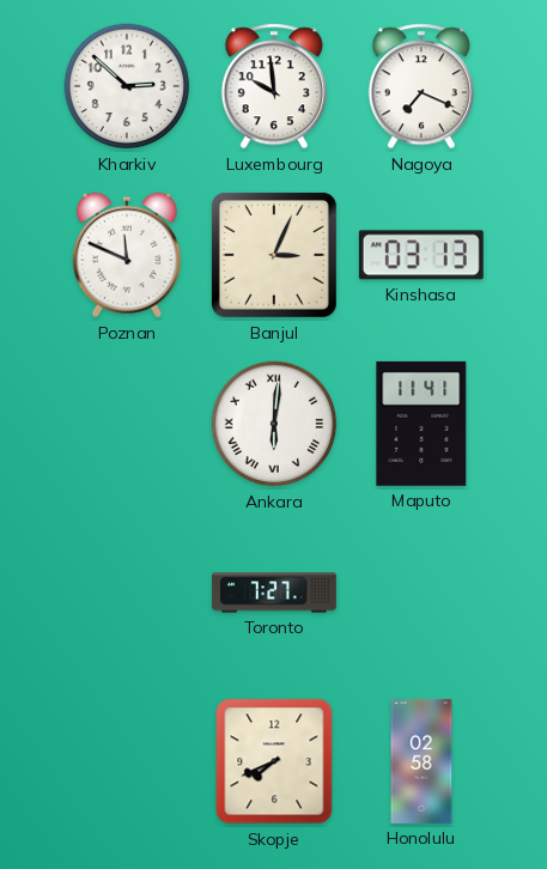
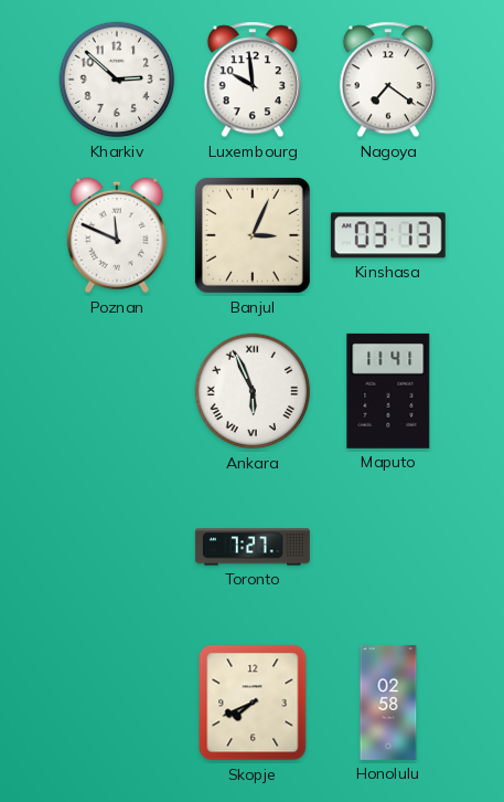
Nagoya: 7:19 -> 7:21
Ankara: 6:01 -> 5:56
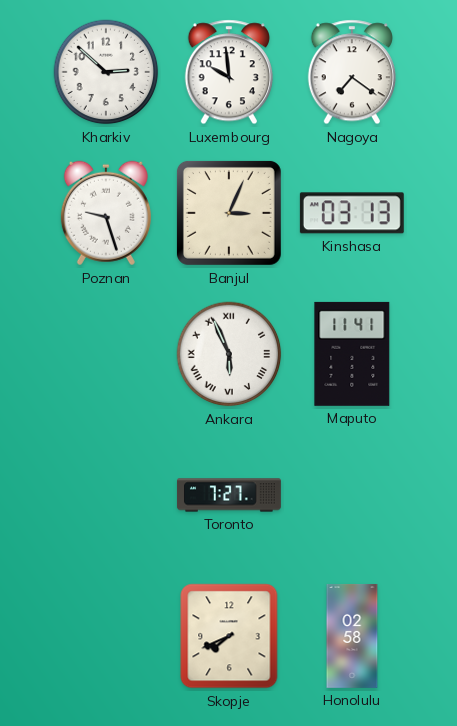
Poznan: 11:49 -> 9:27
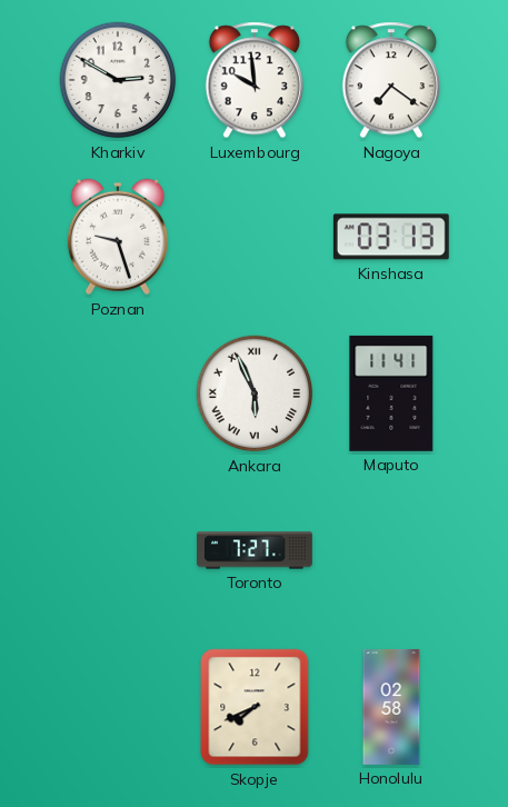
Kharkiv: 2:52 -> 2:50
Banjul: 3:04 -> none
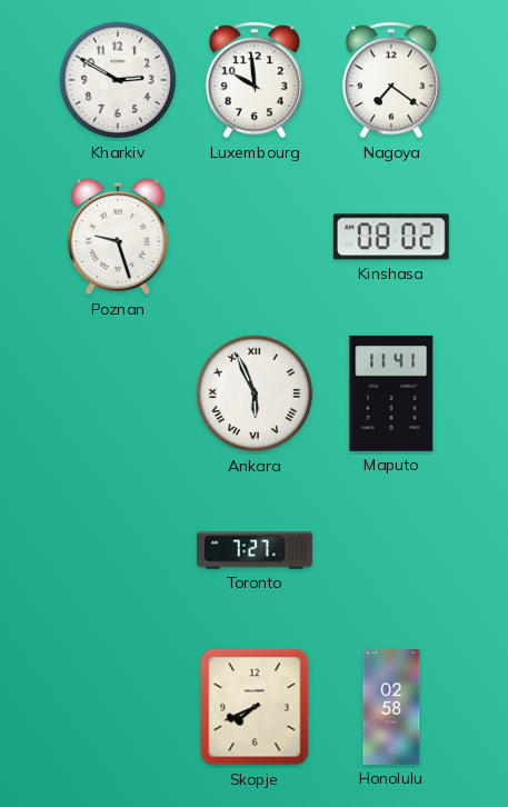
Kinshasa: 03:13 -> 08:02
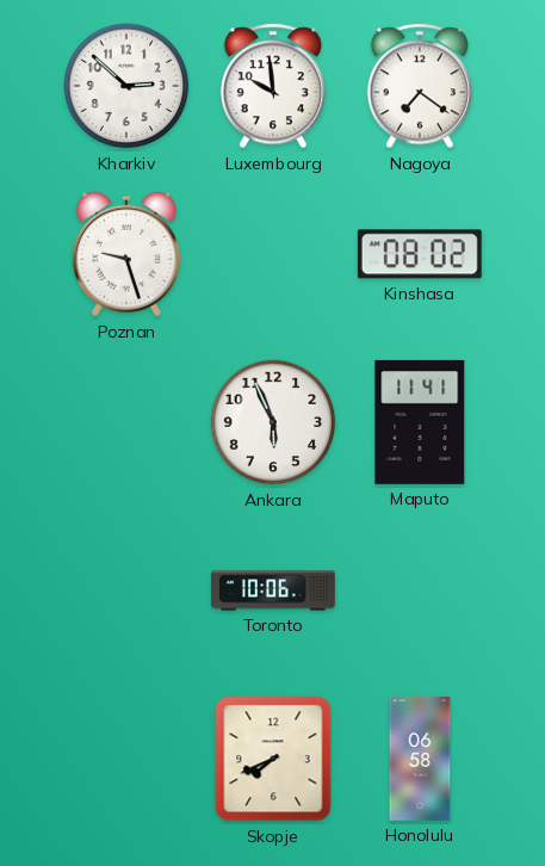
Kharkiv: 2:50 -> 2:52
Ankara numerals: Roman -> Arabic
Toronto: 7:27 -> 10:06
Honolulu: 02:58 -> 06:58
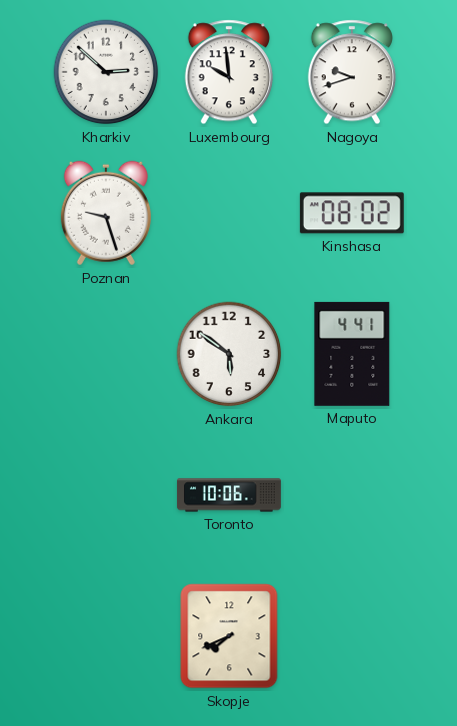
Nagoya: 7:21 -> 9:42
Ankara: 5:56 -> 5:51
Maputo: 11:41 -> 4:41
Honolulu: 06:58 -> none
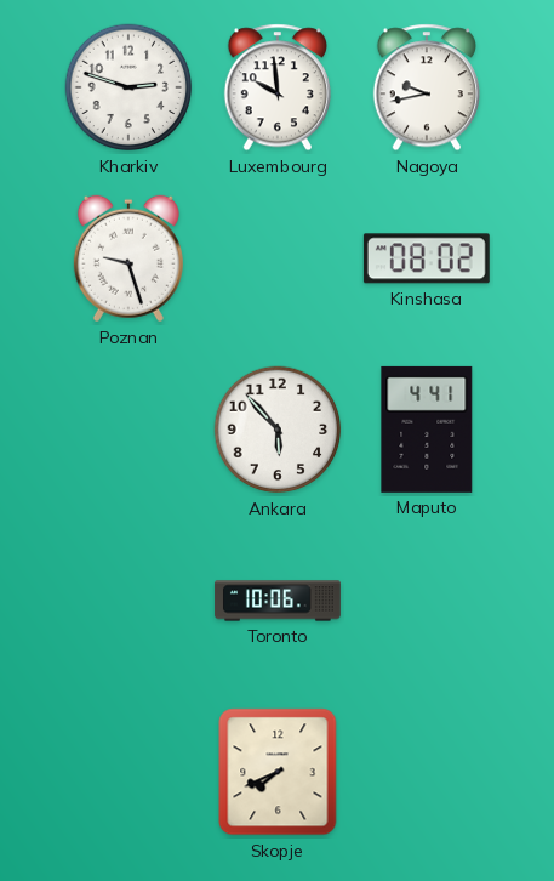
Kharkiv: 2:52 -> 2:48
Nagoya: 9:42 -> 9:43
Ankara: 5:51 -> 5:53
